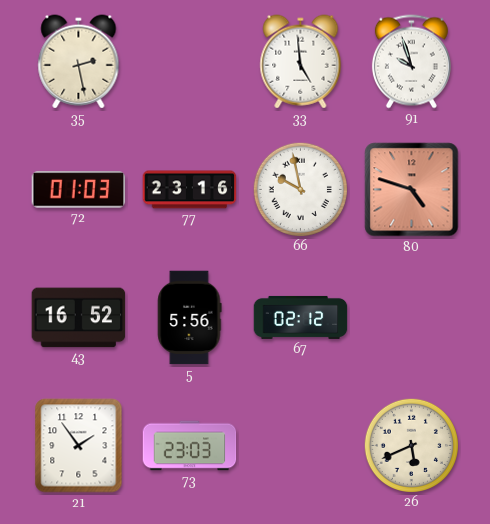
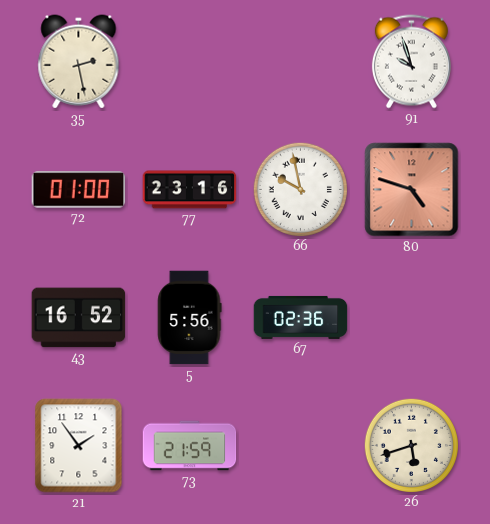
33: 4:59 -> none
72: 01:03 -> 01:00
67: 02:12 -> 02:36
73: 23:03 -> 21:59
26: 5:41 -> 5:42
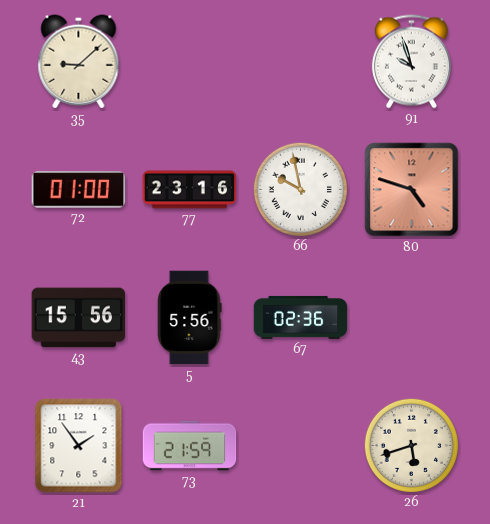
35: 2:28 -> 9:08
43: 16:52 -> 15:56
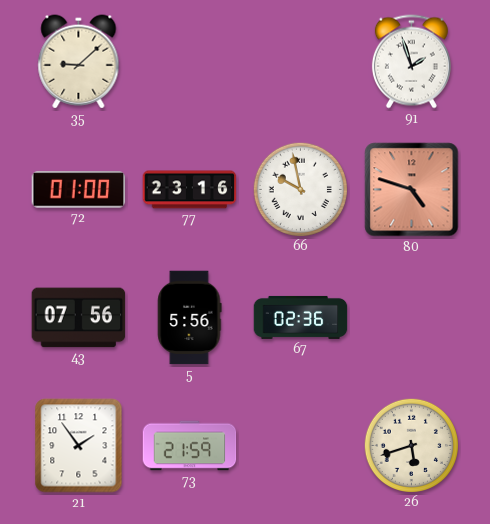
91: 9:57 -> 1:57
43: 15:56 -> 07:56
